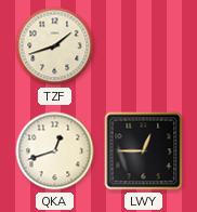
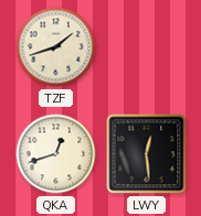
LWY: 12:45 -> 12:29
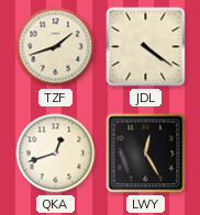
JDL: none -> 4:21
LWY: 12:29 -> 12:25
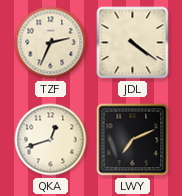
TZF: 1:42 -> 2:34
LWY: 12:25 -> 7:11
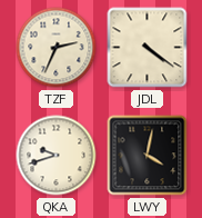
QKA: 12:42 -> 9:42
LWY: 7:11 -> 4:02
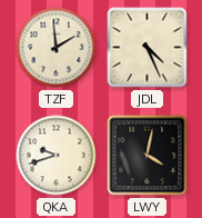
TZF: 2:34 -> 1:59
JDL: 4:21 -> 4:26
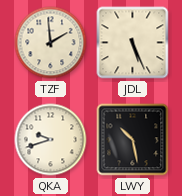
JDL: 4:26 -> 5:26
LWY: 4:02 -> 10:28
